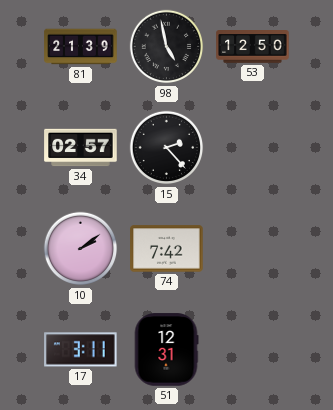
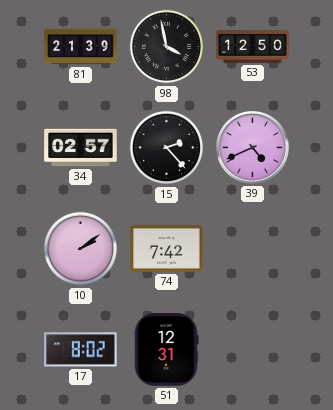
98: 4:58 -> 3:58
39: none -> 4:41
17: 3:11 -> 8:02
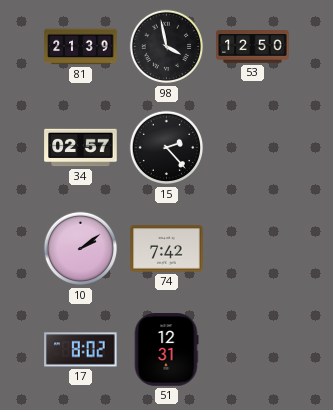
39: 4:41 -> none
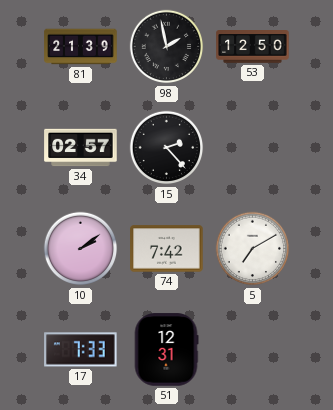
98: 3:58 -> 1:58
5: none -> 7:10
17: 8:02 -> 7:33
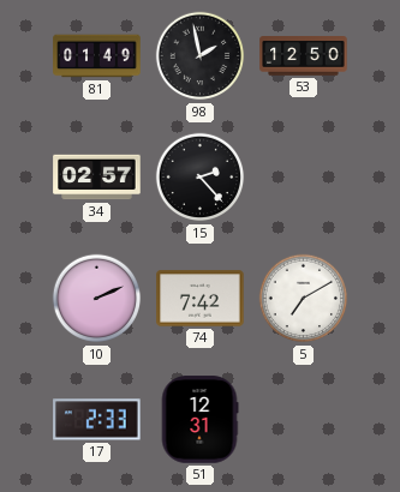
81: 21:39 -> 01:49
10: 2:09 -> 2:11
17: 7:33 -> 2:33
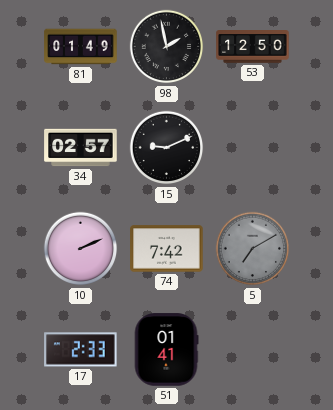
15: 2:23 -> 9:11
5 dial: white -> grey
51: 12:31 -> 01:41
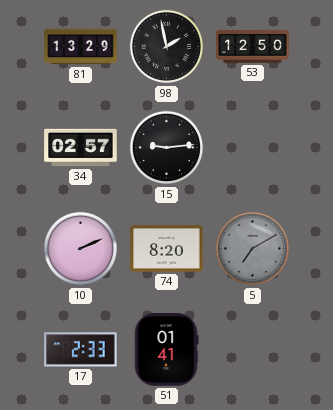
81: 01:49 -> 13:29
15: 9:11 -> 9:14
74: 7:42 -> 8:20
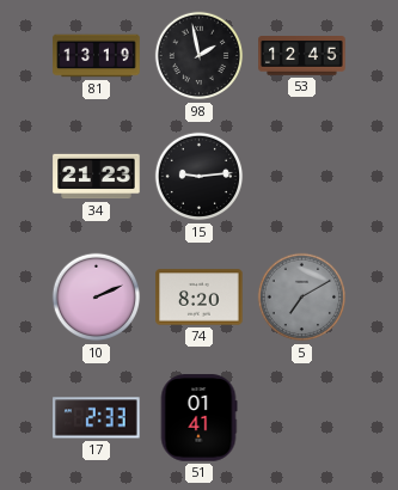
81: 13:29 -> 13:19
53: 12:50 -> 12:45
34: 02:57 -> 21:23
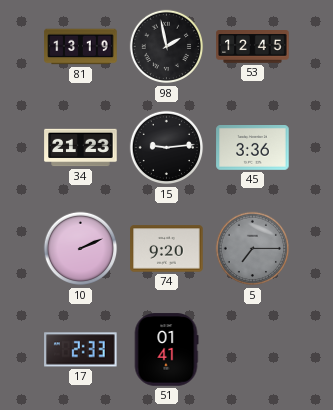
45: none -> 3:36
74: 8:20 -> 9:20
5: 7:10 -> 7:15
